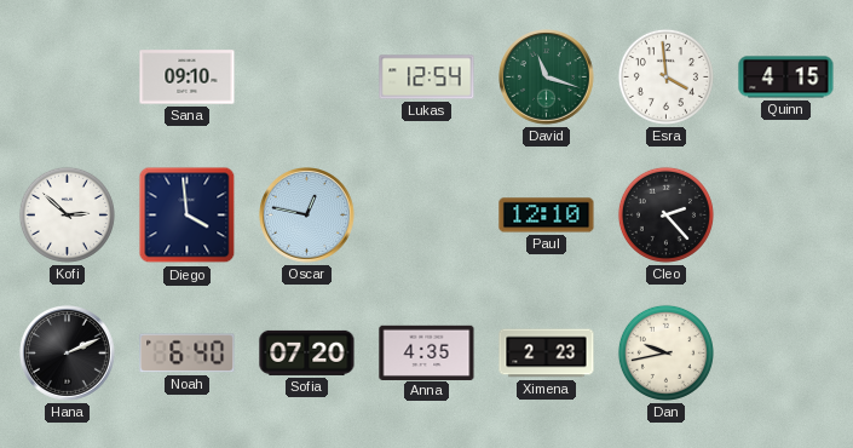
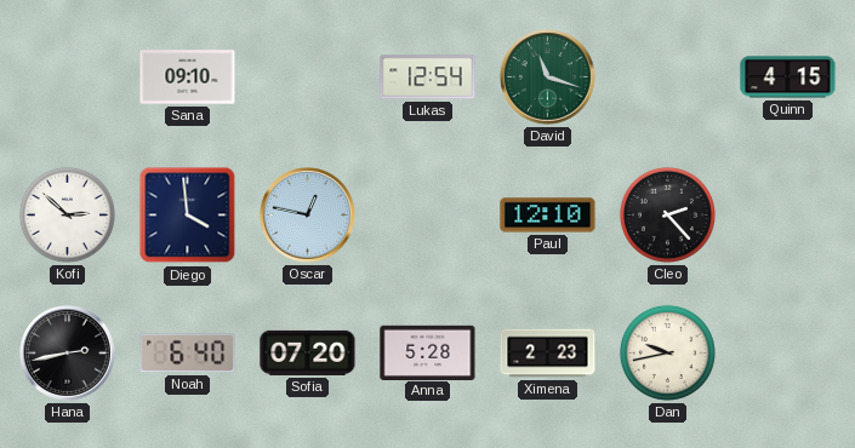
Esra: 3:59 -> none
Hana: 2:11 -> 2:43
Anna: 4:35 -> 5:28
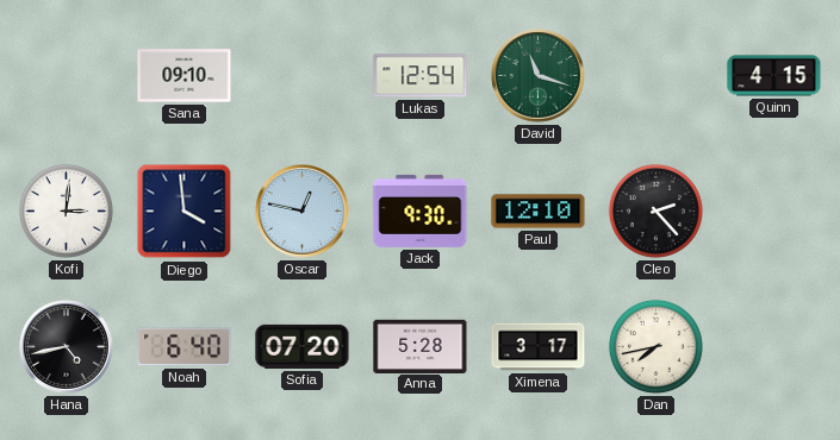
Kofi: 2:52 -> 3:01
Jack: none -> 9:30
Hana: 2:43 -> 4:43
Ximena: 2:23 -> 3:17
Dan: 9:43 -> 7:43
